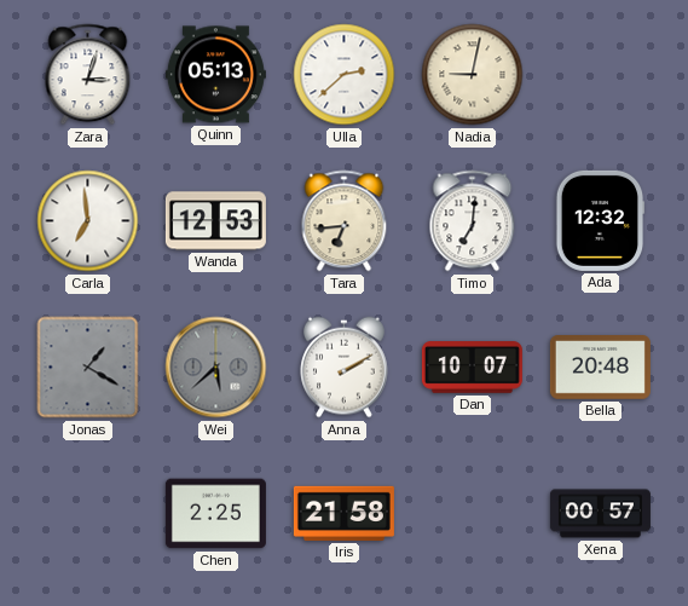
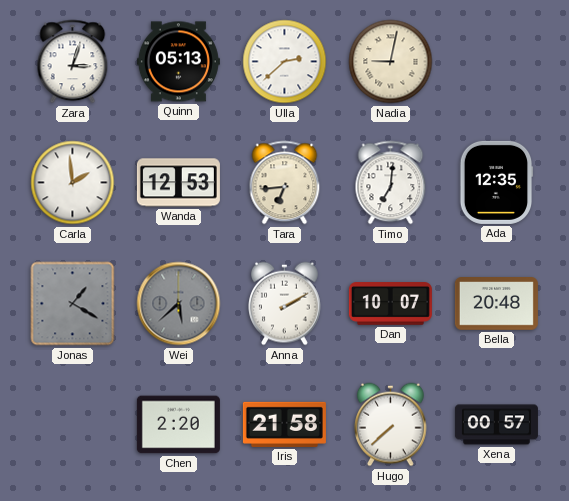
Carla: 6:59 -> 1:59
Ada: 12:32 -> 12:35
Chen: 2:25 -> 2:20
Hugo: none -> 7:38
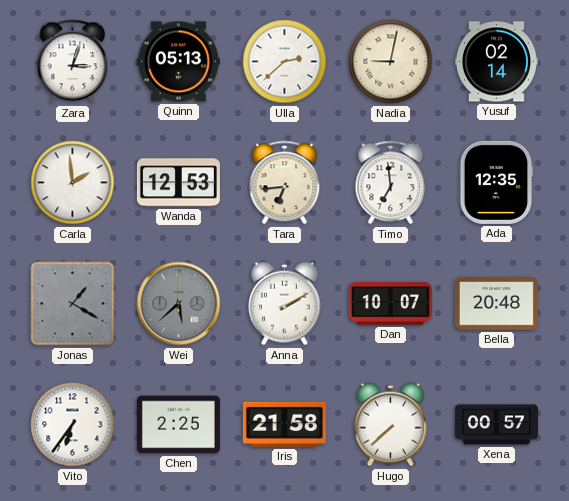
Yusuf: none -> 02:14
Timo: 7:01 -> 6:59
Vito: none -> 6:36
Chen: 2:20 -> 2:25
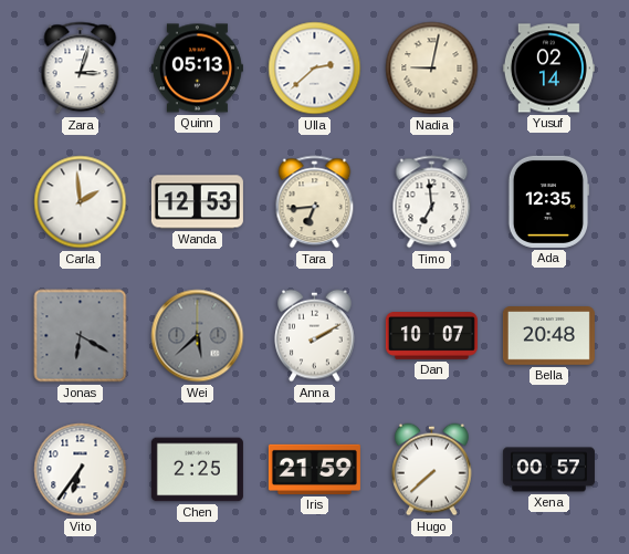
Jonas: 1:20 -> 6:20
Iris: 21:58 -> 21:59
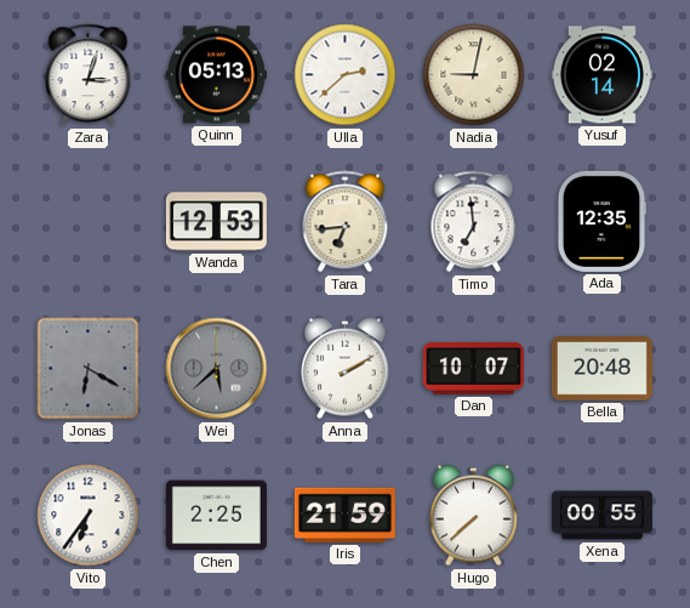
Carla: 1:59 -> none
Xena: 00:57 -> 00:55
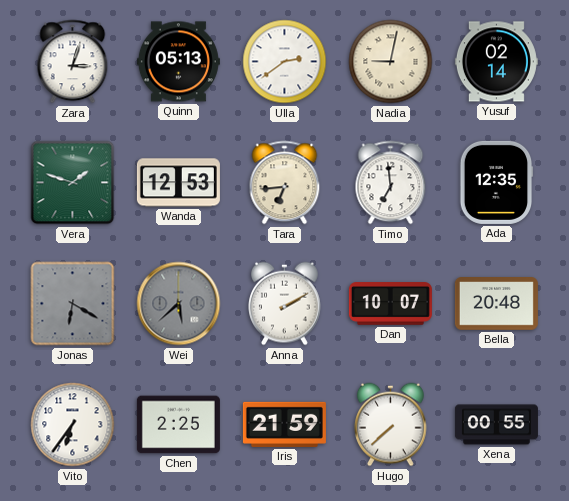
Ulla: 2:38 -> 2:39
Vera: none -> 1:48
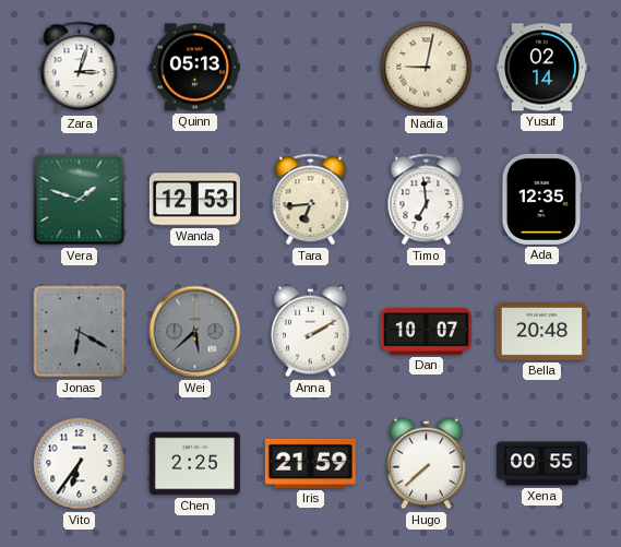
Ulla: 2:39 -> none
